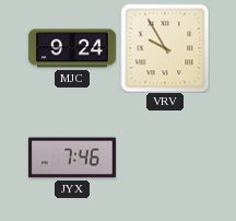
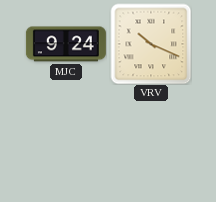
VRV: 9:55 -> 10:19
JYX: 7:46 -> none
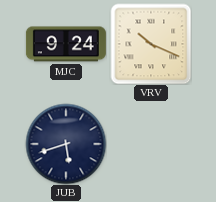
JUB: none -> 5:42
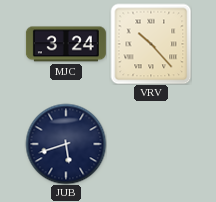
MJC: 9:24 -> 3:24
VRV: 10:19 -> 10:23
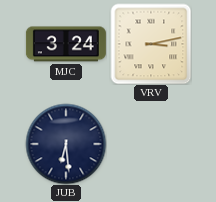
VRV: 10:23 -> 3:13
JUB: 5:42 -> 6:29
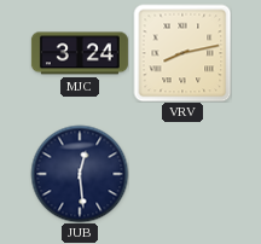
VRV: 3:13 -> 8:13
JUB: 6:29 -> 12:29
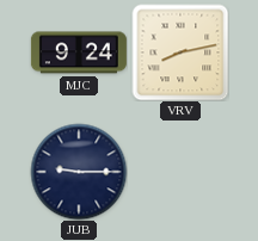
MJC: 3:24 -> 9:24
JUB: 12:29 -> 9:15
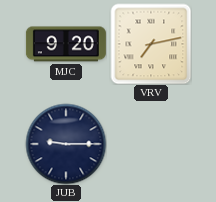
MJC: 9:24 -> 9:20
VRV: 8:13 -> 7:13
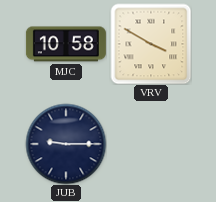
MJC: 9:20 -> 10:58
VRV: 7:13 -> 3:50
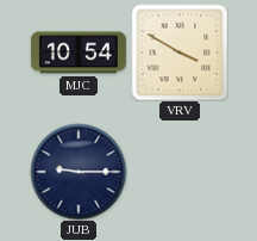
MJC: 10:58 -> 10:54
